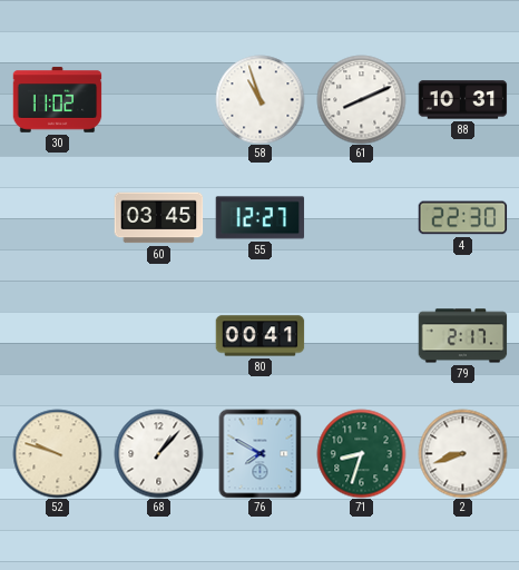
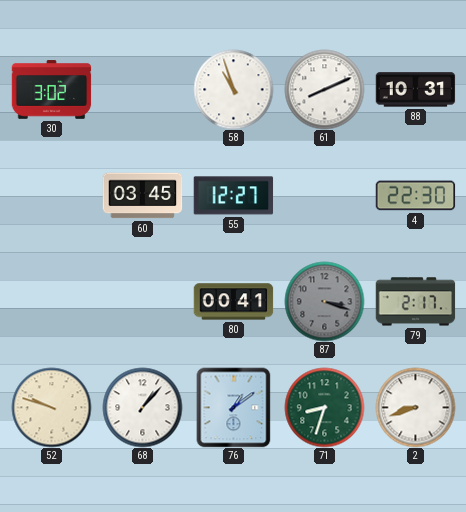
30: 11:02 -> 3:02
87: none -> 3:18
76: 7:50 -> 1:09
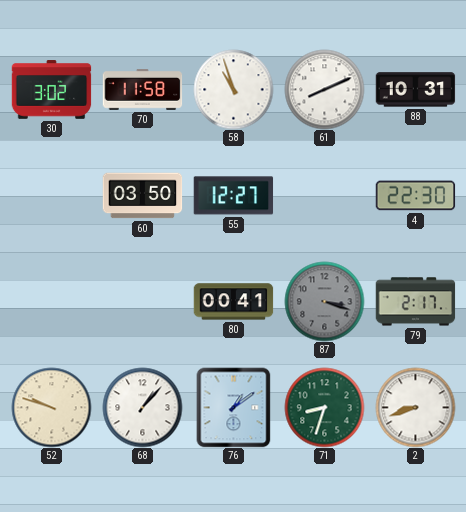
70: none -> 11:58
60: 03:45 -> 03:50
